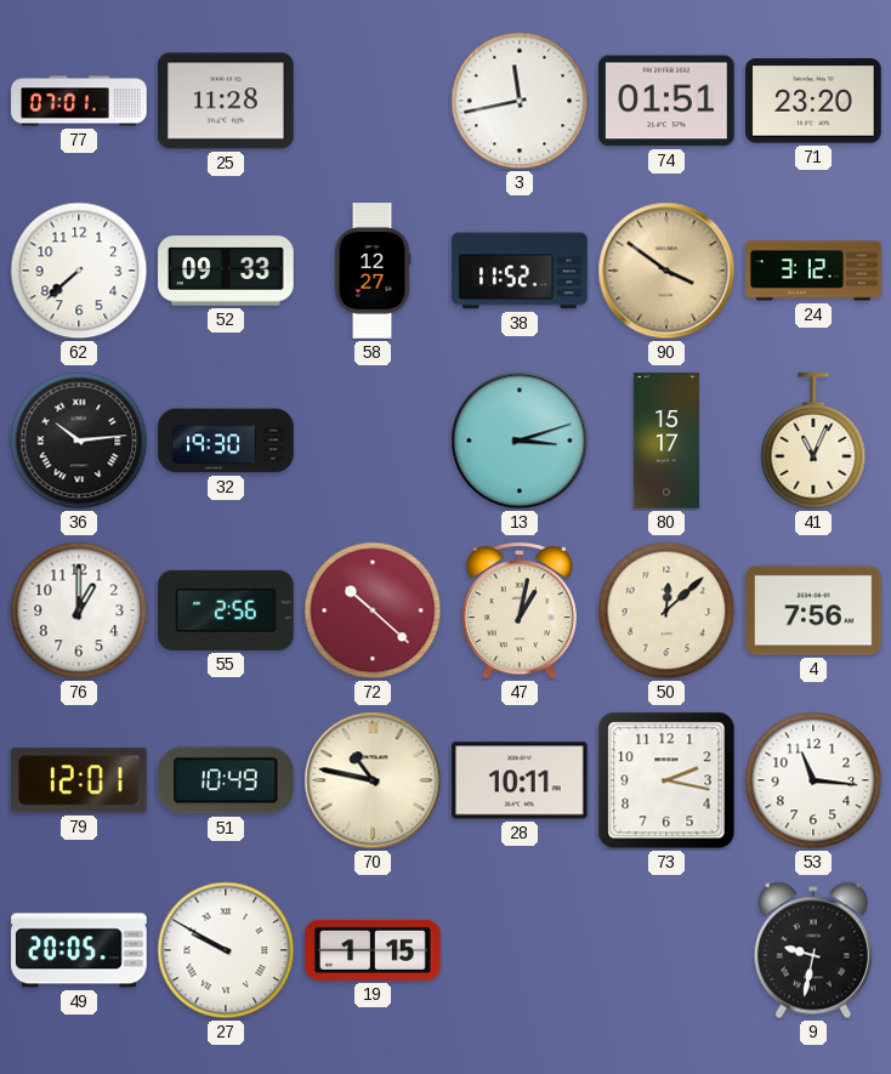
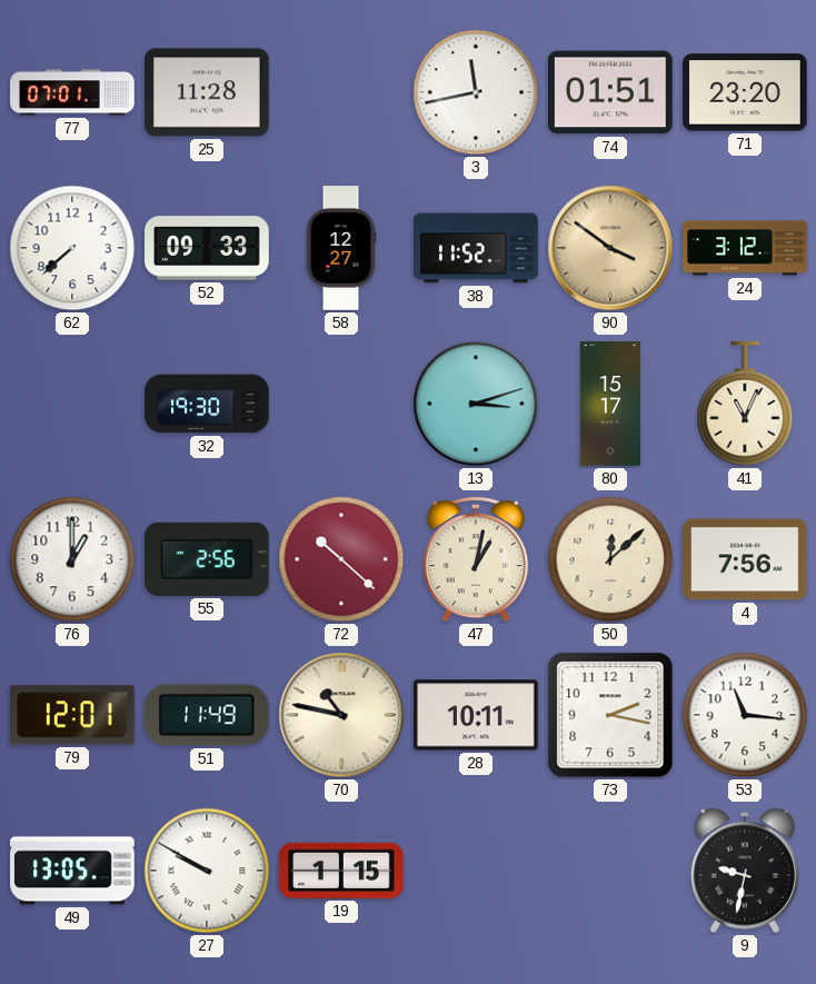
36: 10:14 -> none
51: 10:49 -> 11:49
49: 20:05 -> 13:05
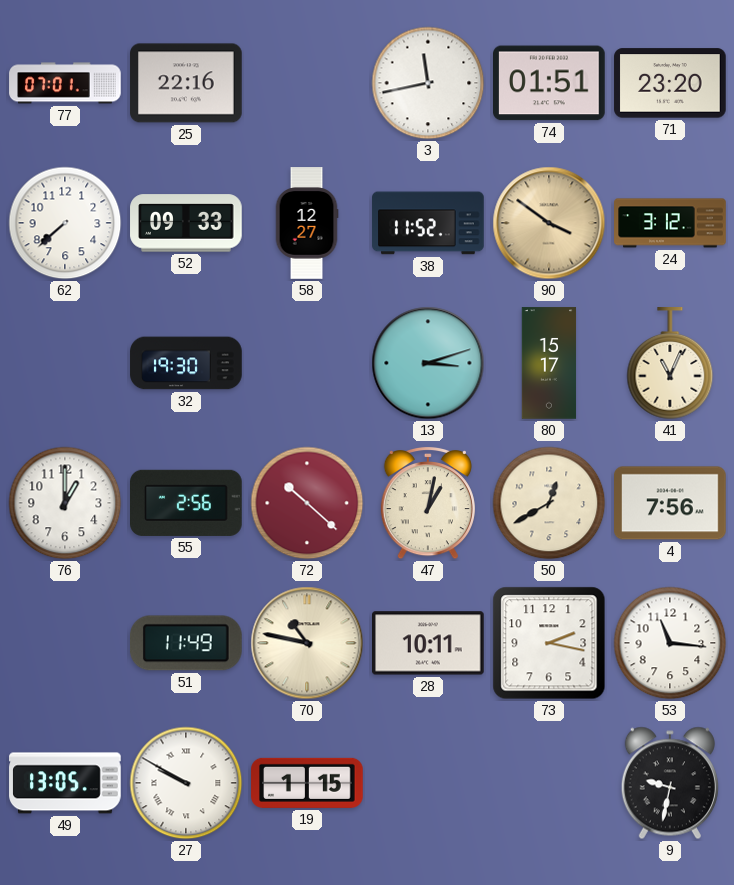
25: 11:28 -> 22:16
50: 12:08 -> 12:40
79: 12:01 -> none
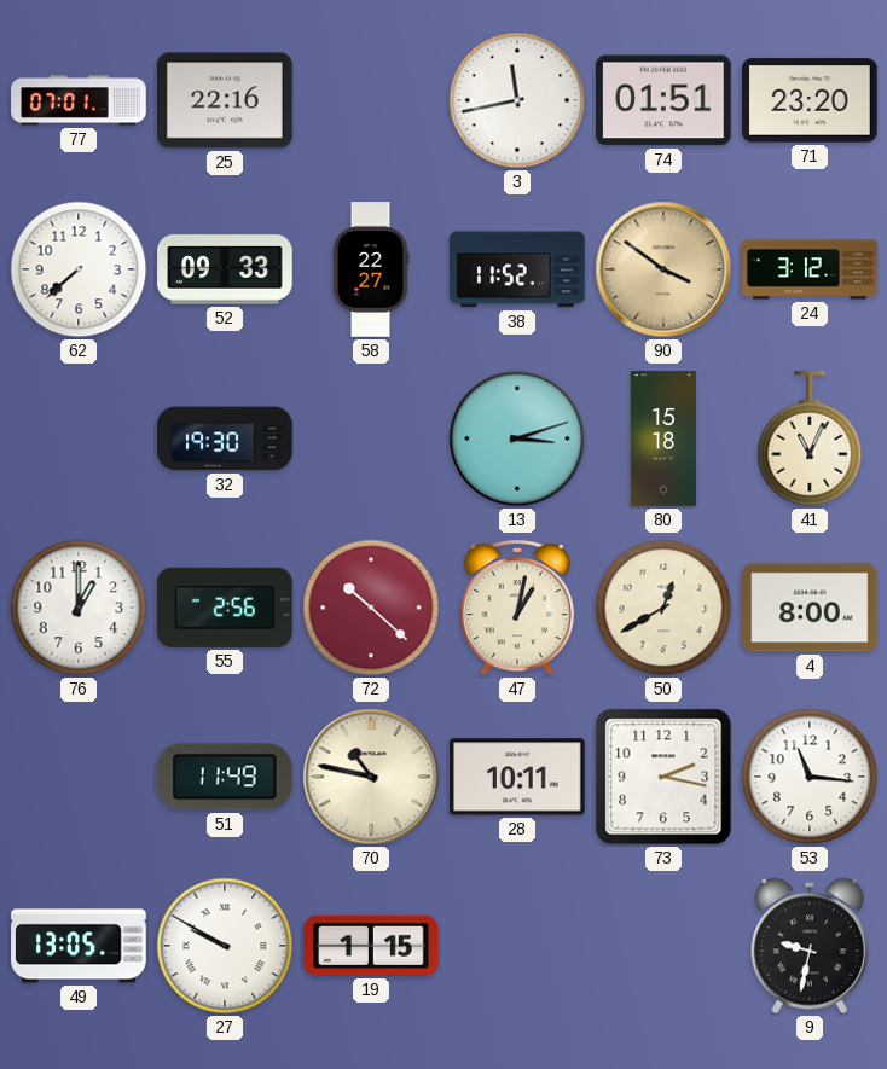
58: 12:27 -> 22:27
80: 15:17 -> 15:18
4: 7:56 -> 8:00
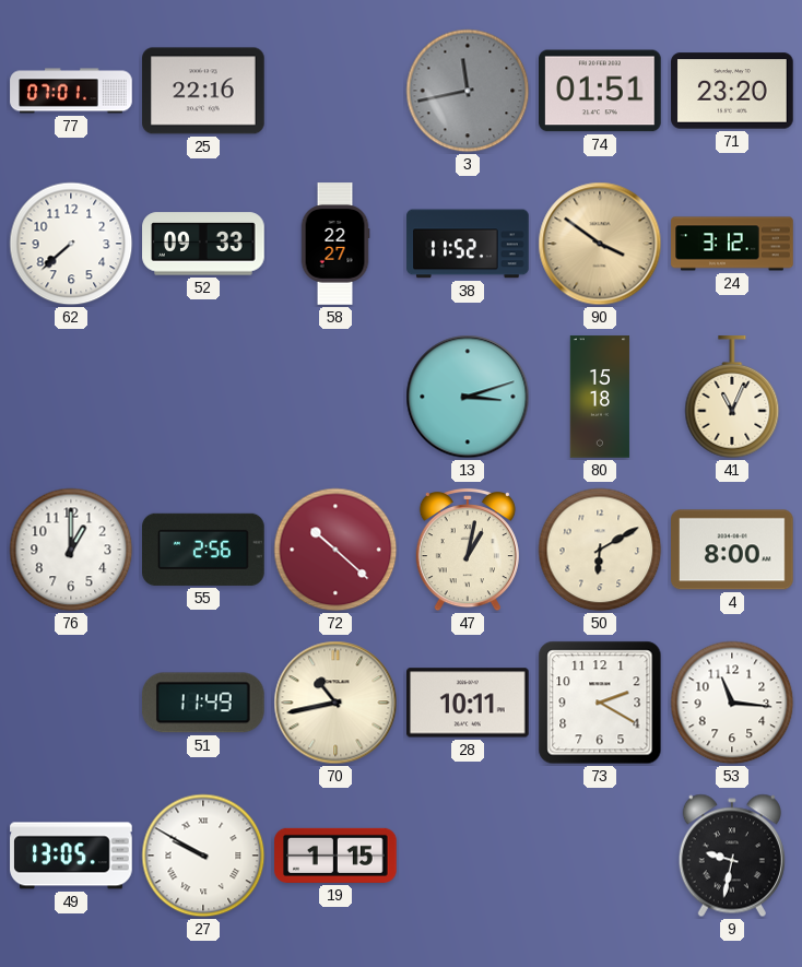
3 dial: white -> grey
32: 19:30 -> none
50: 12:40 -> 6:10
70: 10:47 -> 10:43
73: 2:17 -> 2:20
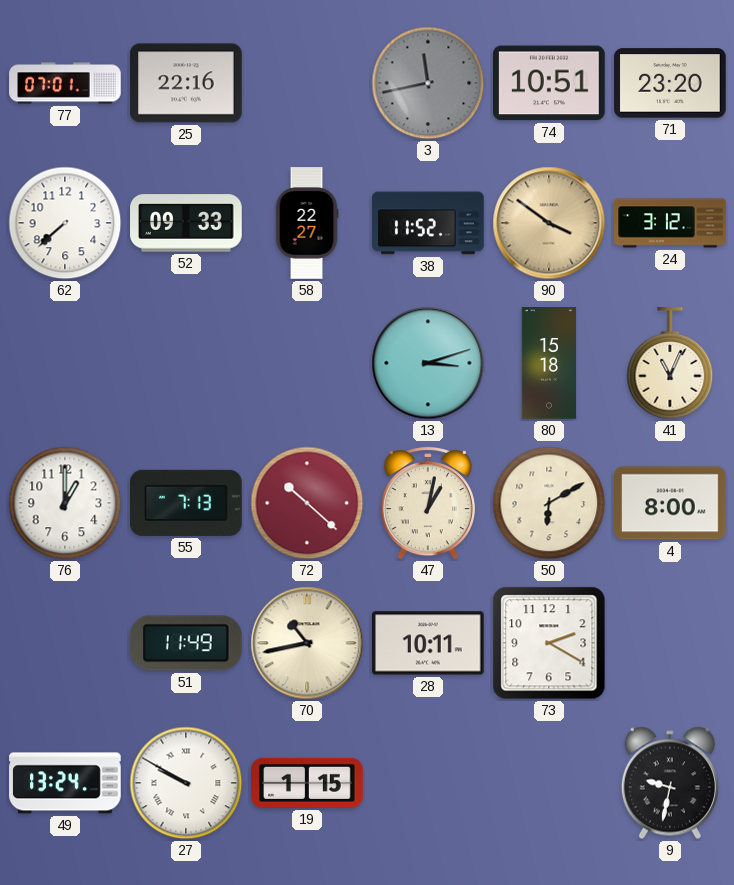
74: 01:51 -> 10:51
55: 2:56 -> 7:13
53: 11:16 -> none
49: 13:05 -> 13:24
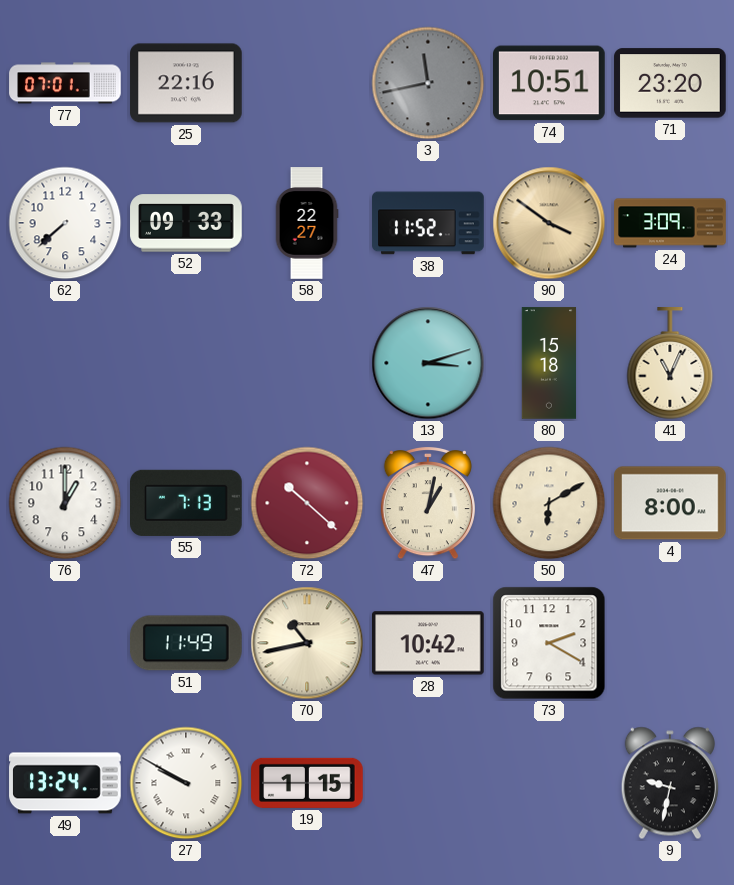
24: 3:12 -> 3:09
28: 10:11 -> 10:42
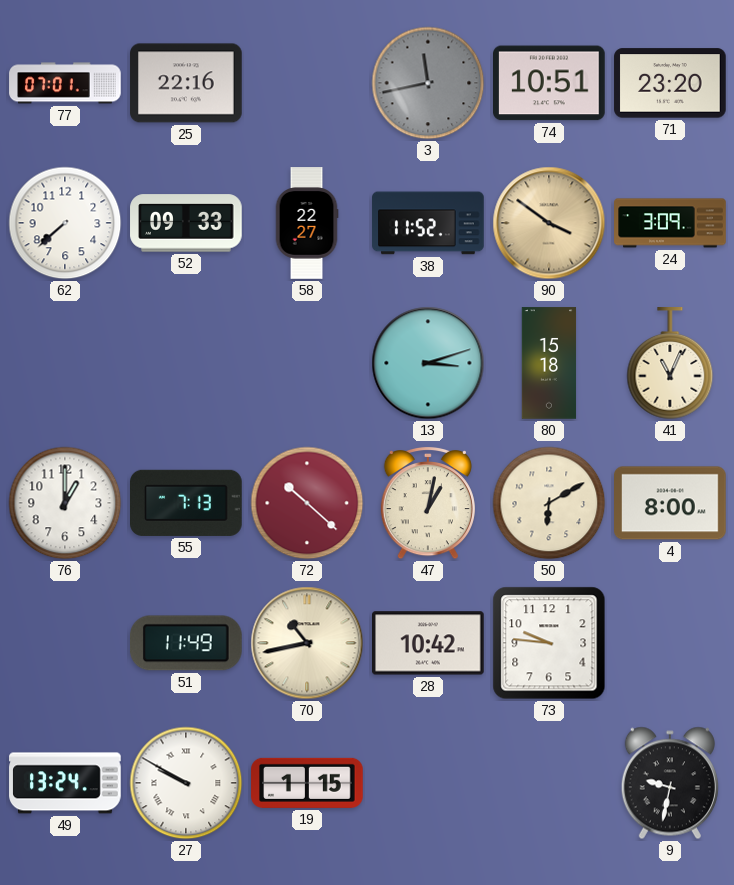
73: 2:20 -> 9:46
